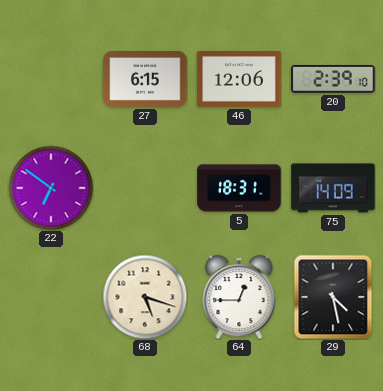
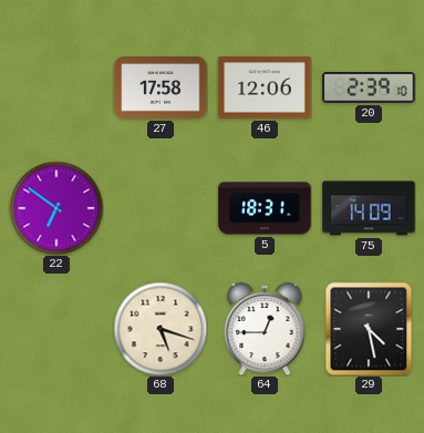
27: 6:15 -> 17:58
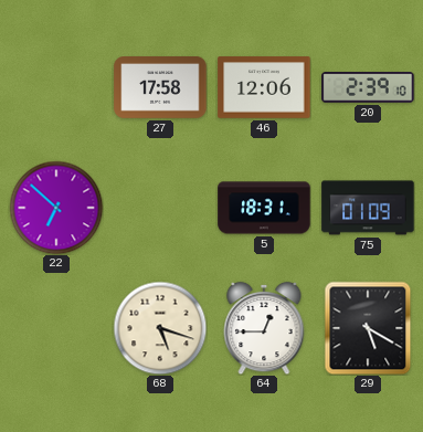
22: 6:51 -> 6:52
75: 14:09 -> 01:09
29: 4:28 -> 5:20
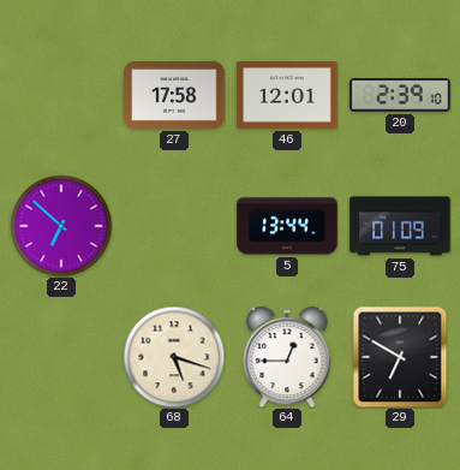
46: 12:06 -> 12:01
5: 18:31 -> 13:44
29: 5:20 -> 6:50
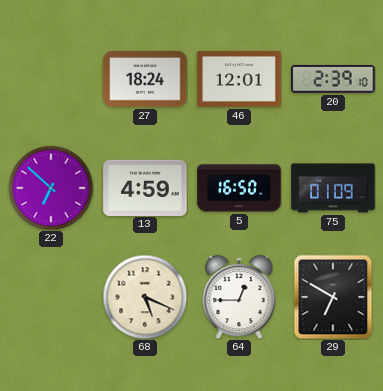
27: 17:58 -> 18:24
13: none -> 4:59
5: 13:44 -> 16:50
68: 5:18 -> 5:19
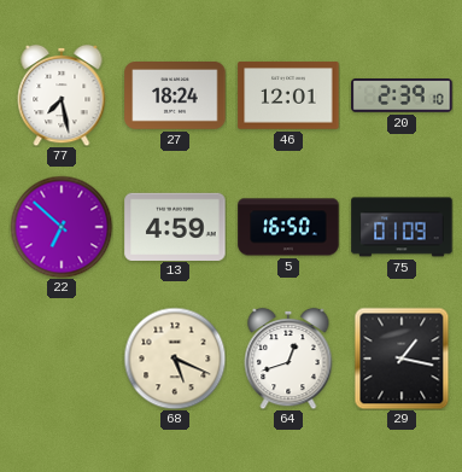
77: none -> 7:28
64: 12:45 -> 12:42
29: 6:50 -> 1:17
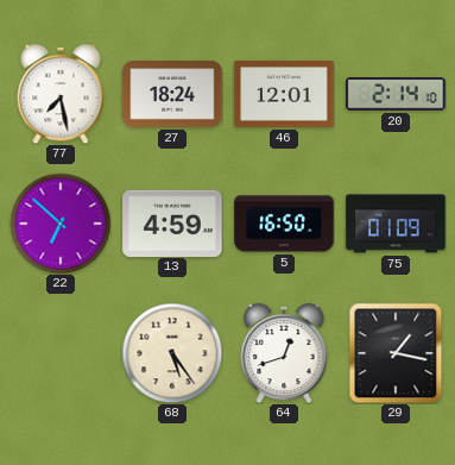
20: 2:39 -> 2:14
68: 5:19 -> 5:24
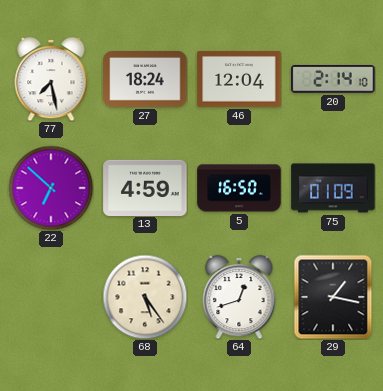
46: 12:01 -> 12:04
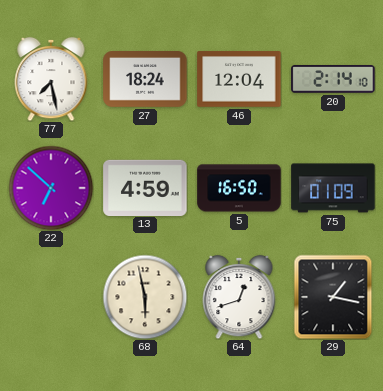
68: 5:24 -> 5:58
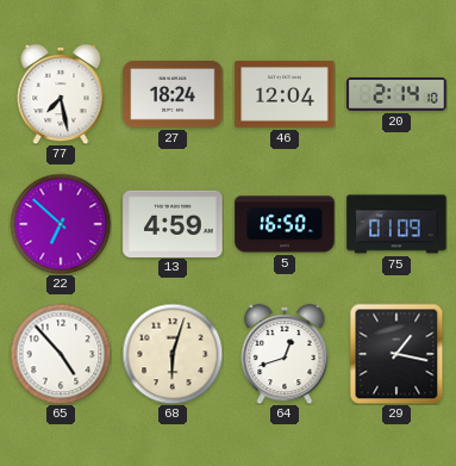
65: none -> 4:53
68: 5:58 -> 6:03
